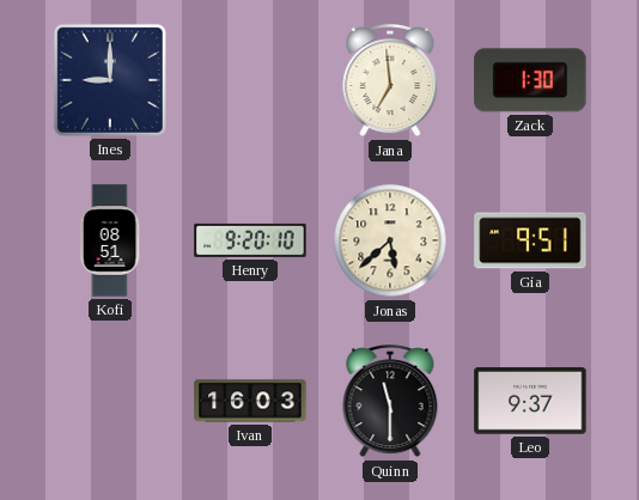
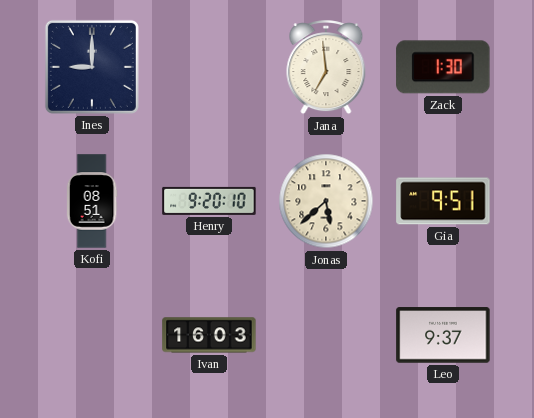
Quinn: 11:30 -> none
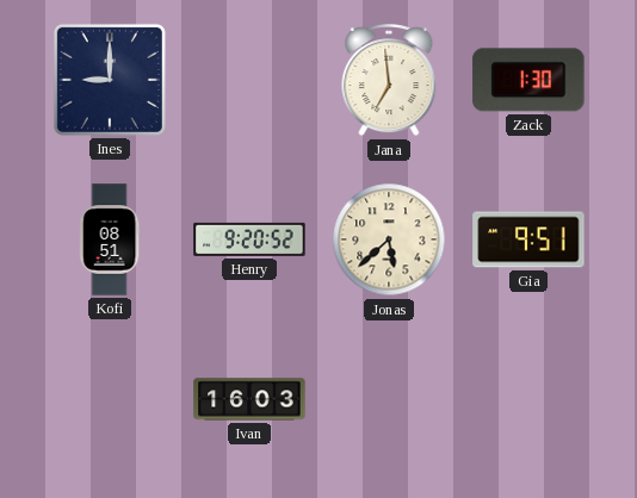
Henry: 9:20:10 -> 9:20:52
Leo: 9:37 -> none
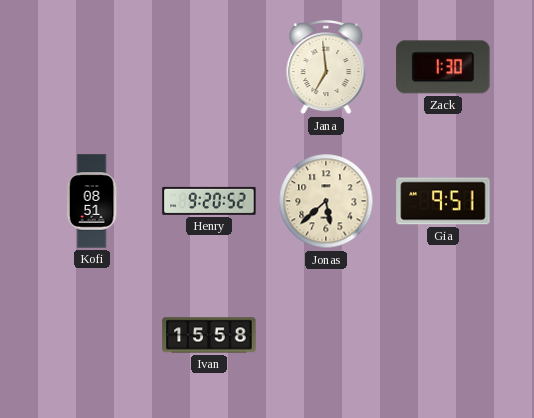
Ines: 9:00 -> none
Ivan: 16:03 -> 15:58
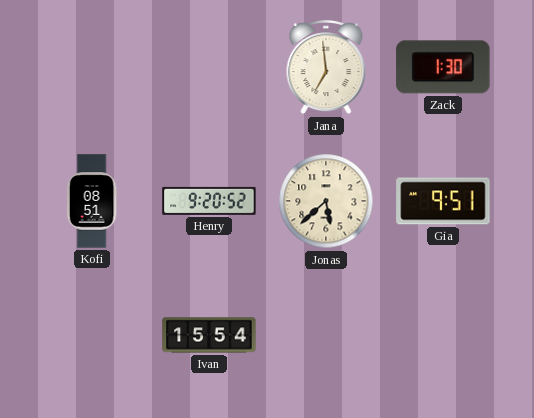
Ivan: 15:58 -> 15:54
